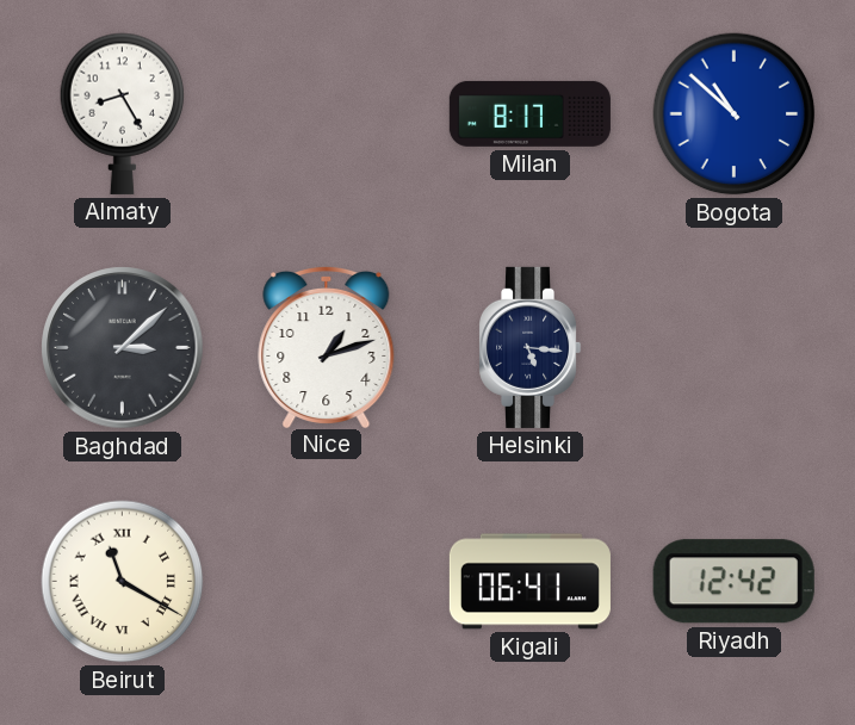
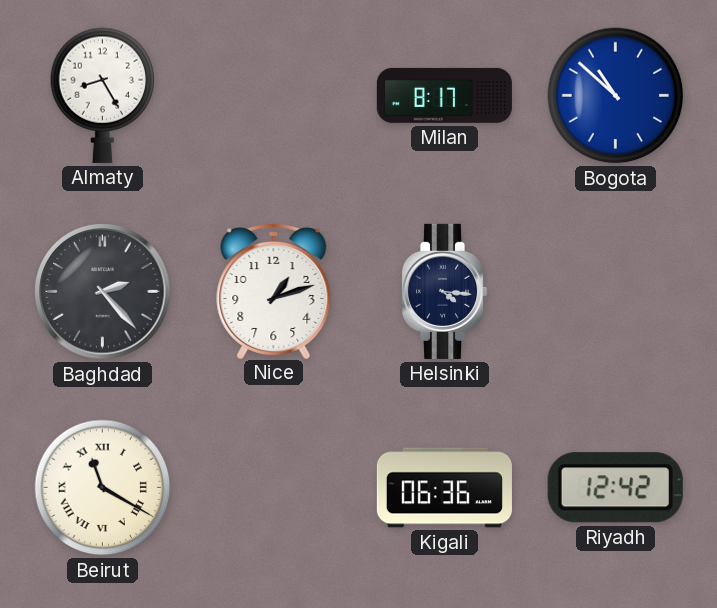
Baghdad: 3:08 -> 2:23
Helsinki: 5:16 -> 4:16
Kigali: 06:41 -> 06:36
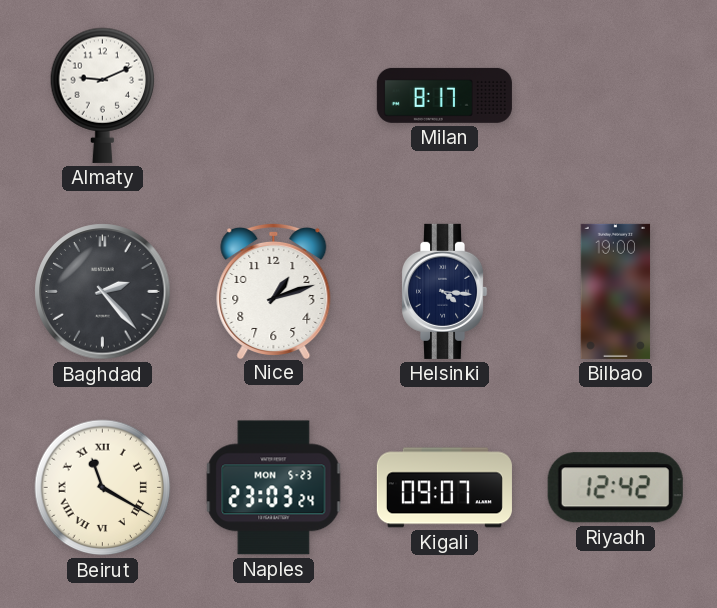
Almaty: 8:25 -> 9:11
Bogota: 10:52 -> none
Bilbao: none -> 19:00
Naples: none -> 23:03
Kigali: 06:36 -> 09:07
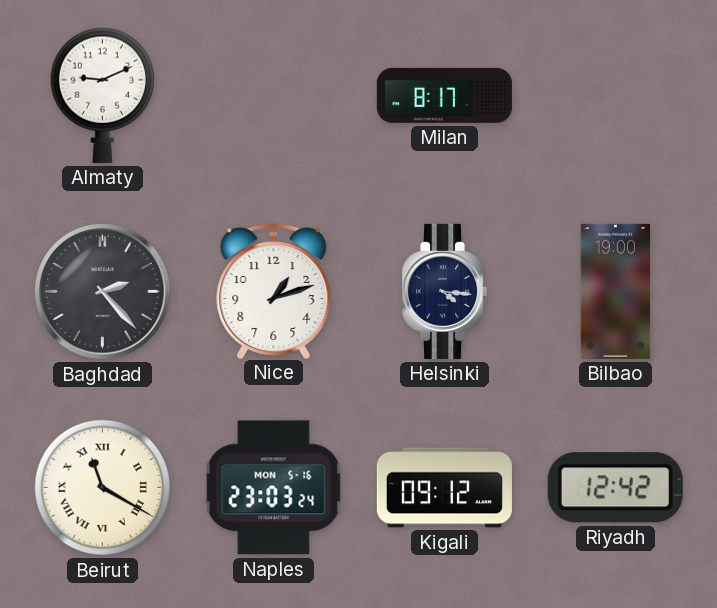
Naples date: MON 5-23 -> MON 5-16
Kigali: 09:07 -> 09:12
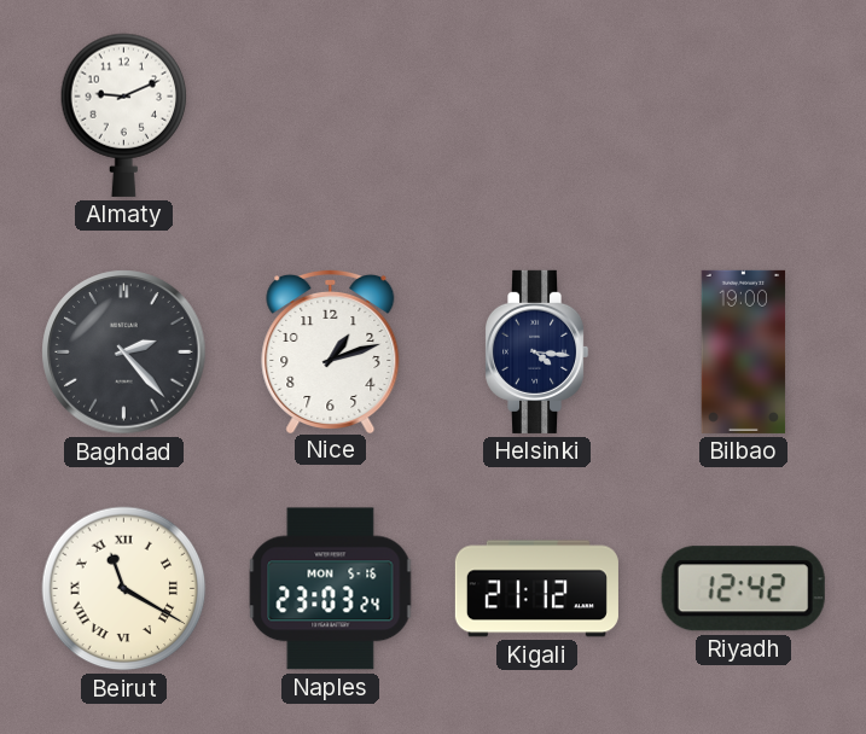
Milan: 8:17 -> none
Kigali: 09:12 -> 21:12
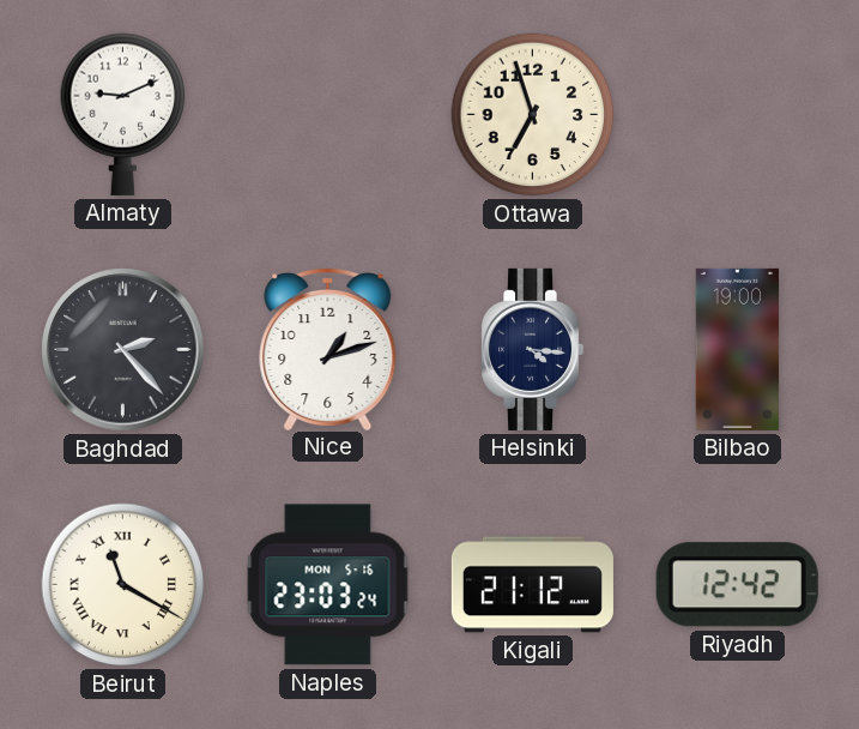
Ottawa: none -> 6:57
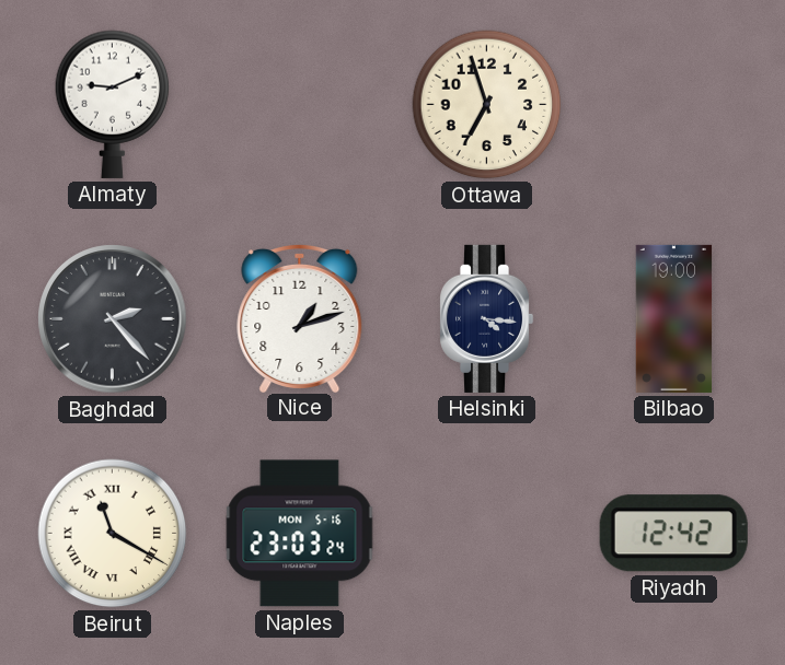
Kigali: 21:12 -> none
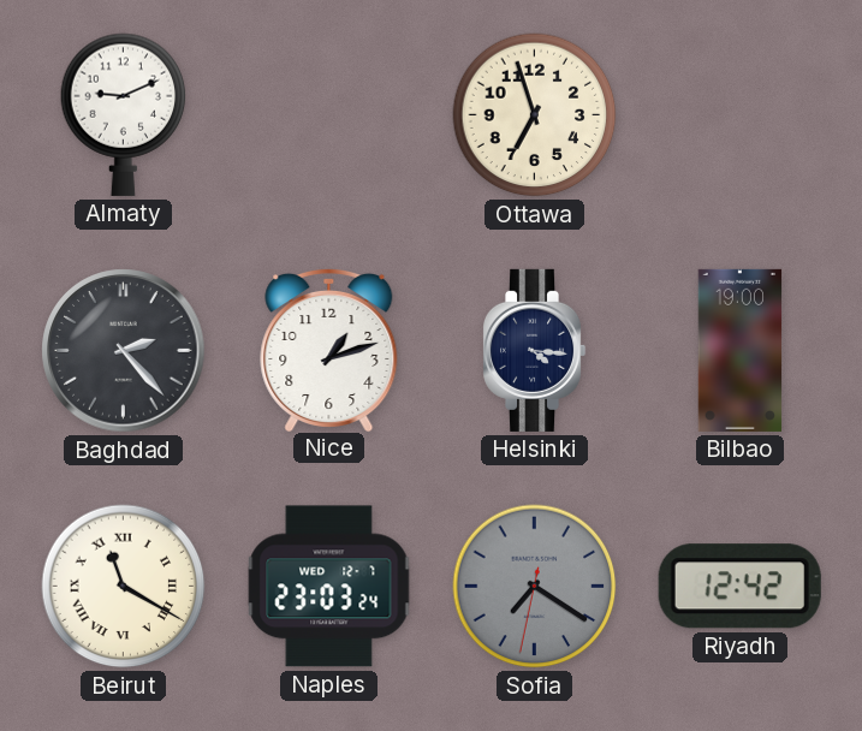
Naples date: MON 5-16 -> WED 12-7
Sofia: none -> 7:20
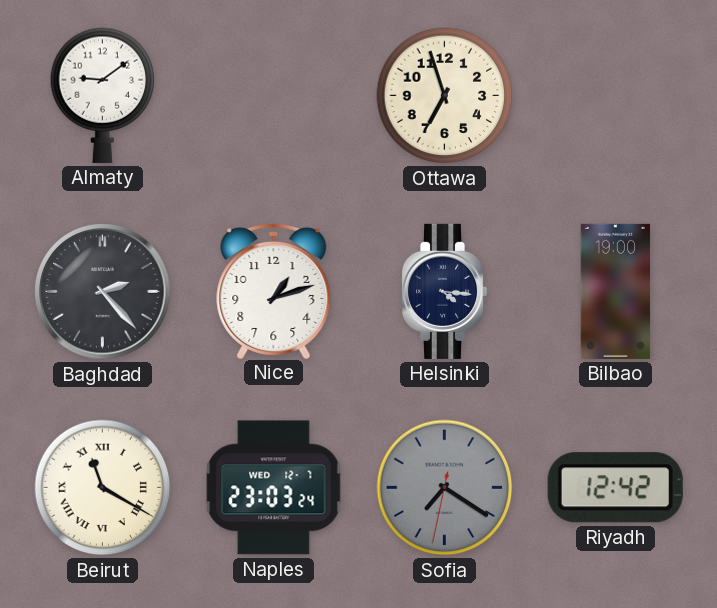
Almaty: 9:11 -> 9:09
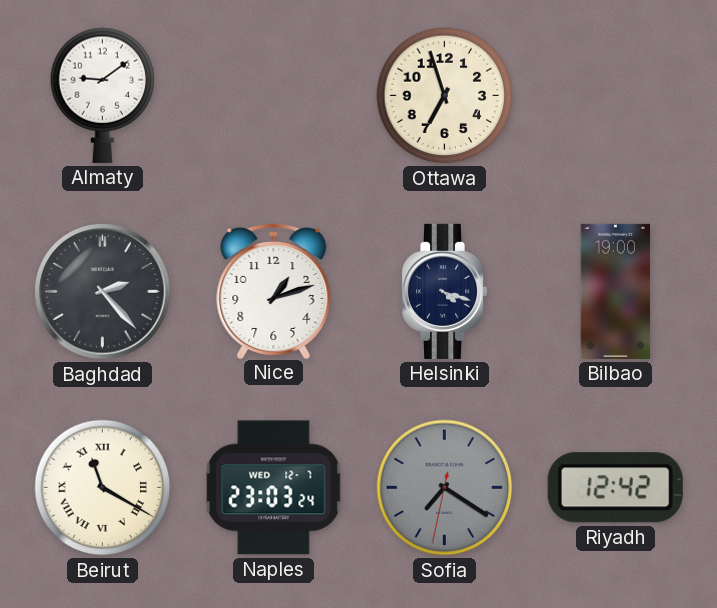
Helsinki: 4:16 -> 4:18
